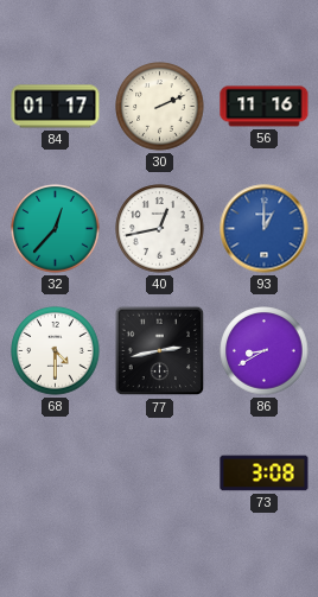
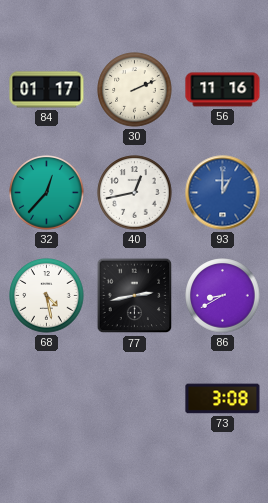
68: 4:30 -> 4:28
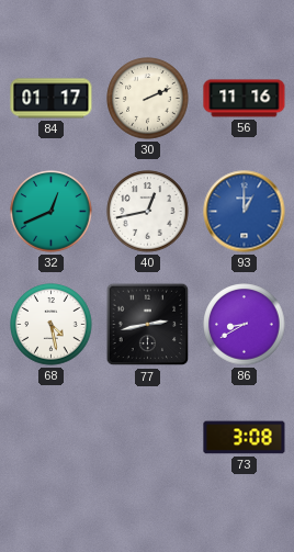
32: 12:37 -> 12:41
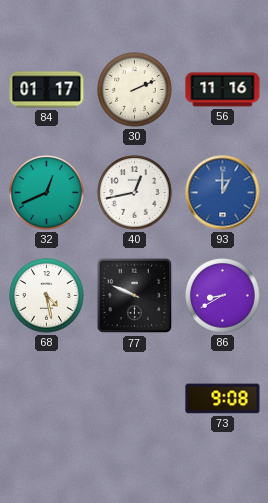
77: 2:43 -> 9:49
73: 3:08 -> 9:08
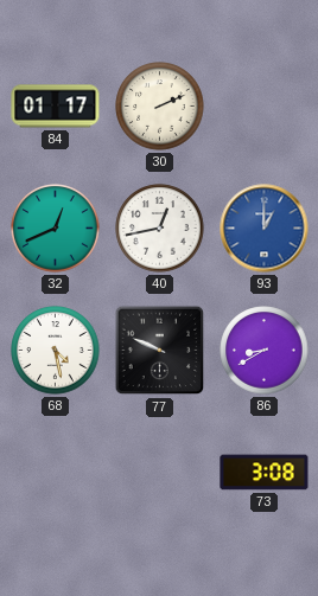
56: 11:16 -> none
73: 9:08 -> 3:08
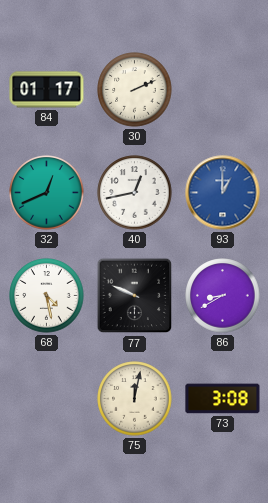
75: none -> 12:02
